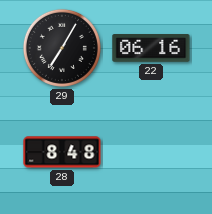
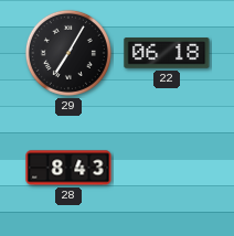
22: 06:16 -> 06:18
28: 8:48 -> 8:43
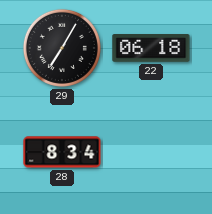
28: 8:43 -> 8:34
